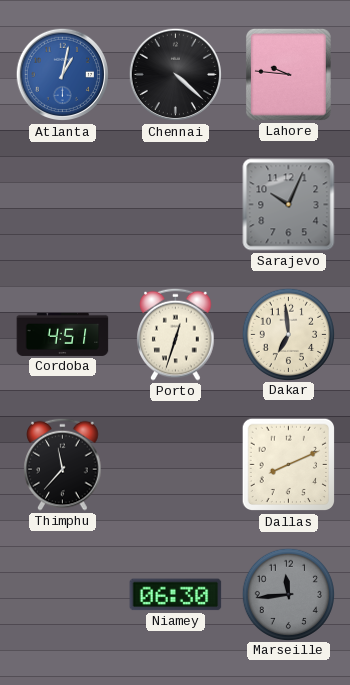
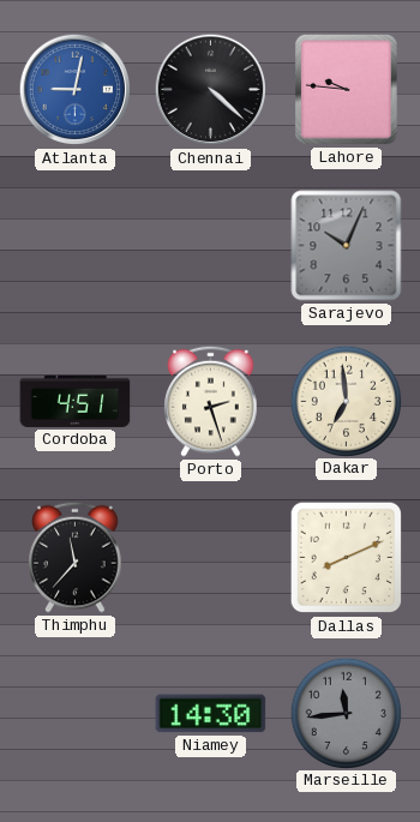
Atlanta: 1:02 -> 9:02
Porto: 12:33 -> 2:27
Niamey: 06:30 -> 14:30
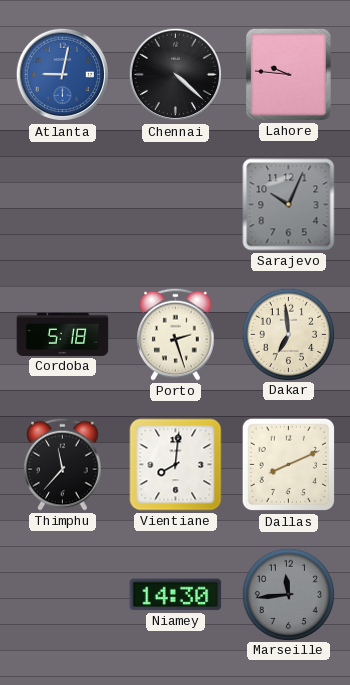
Cordoba: 4:51 -> 5:18
Vientiane: none -> 8:01
